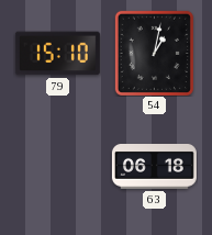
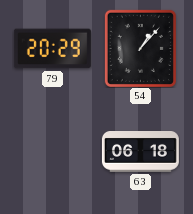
79: 15:10 -> 20:29
54: 1:02 -> 1:07
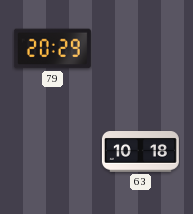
54: 1:07 -> none
63: 06:18 -> 10:18
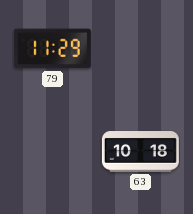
79: 20:29 -> 11:29
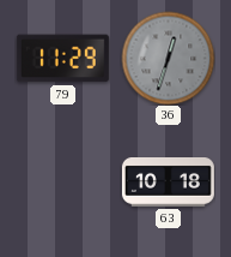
36: none -> 12:33
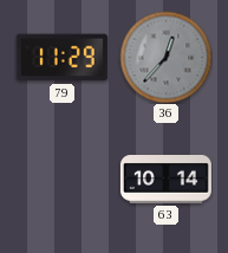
36: 12:33 -> 12:37
63: 10:18 -> 10:14
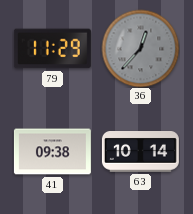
41: none -> 09:38
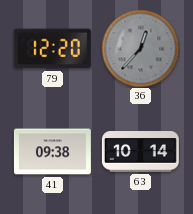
79: 11:29 -> 12:20
